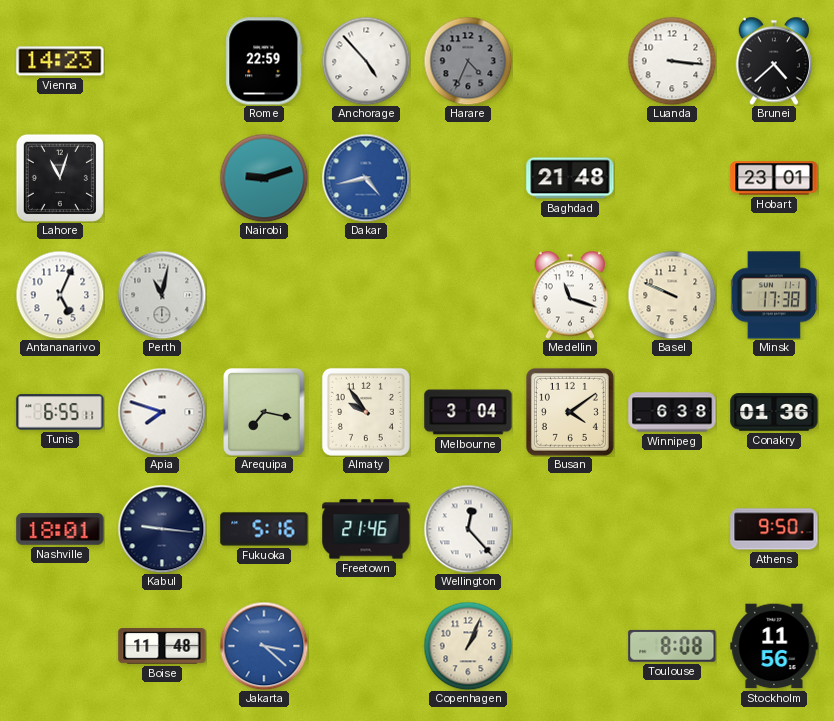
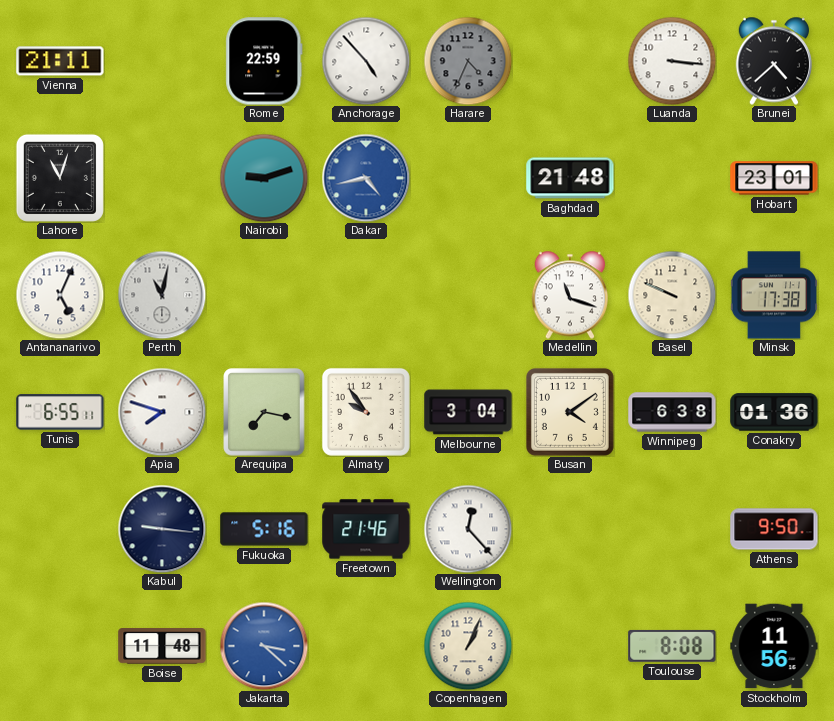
Vienna: 14:23 -> 21:11
Nashville: 18:01 -> none
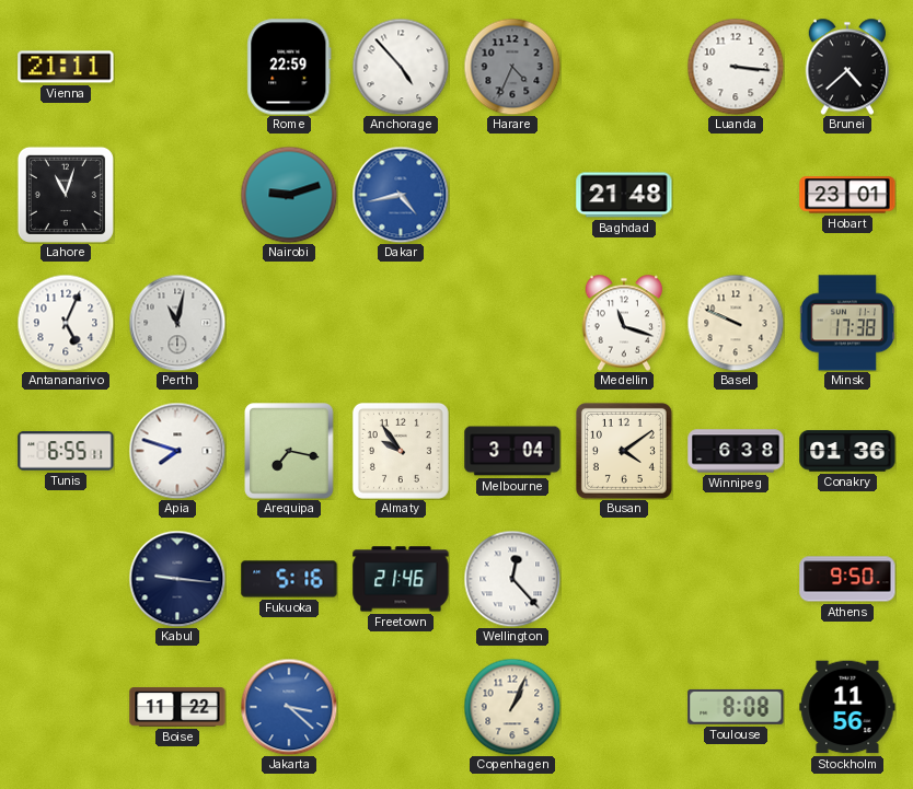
Boise: 11:48 -> 11:22
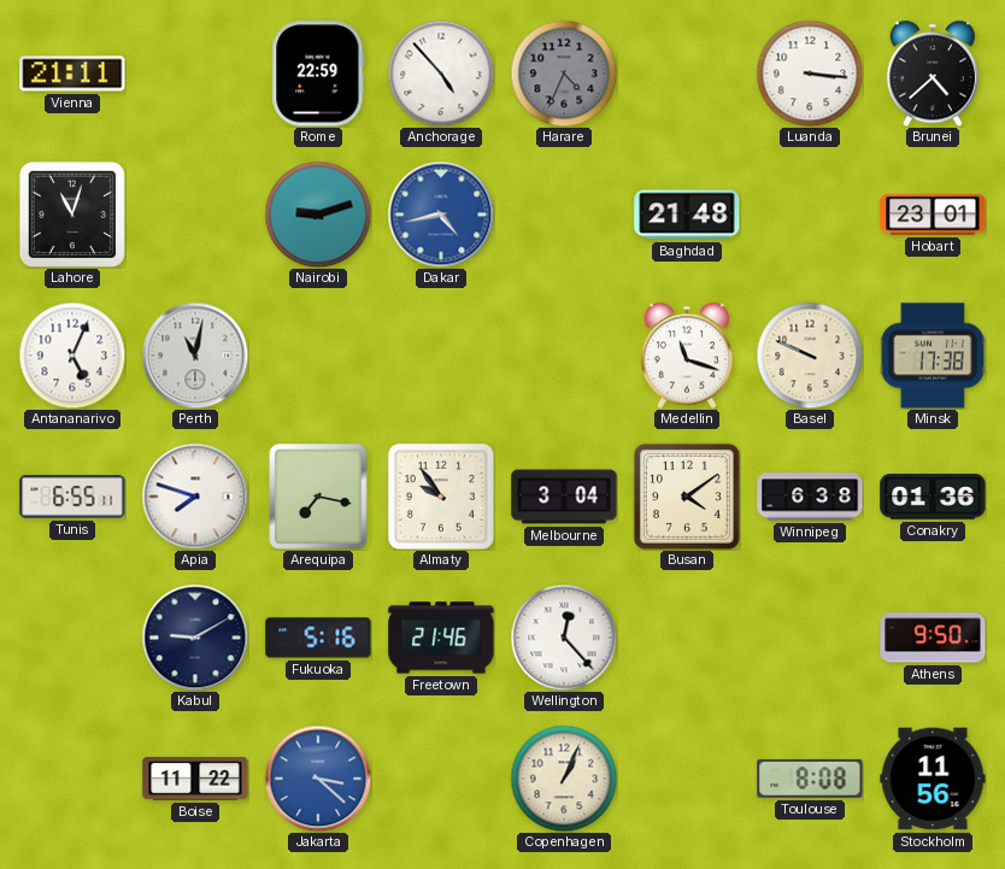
Kabul: 9:16 -> 9:10
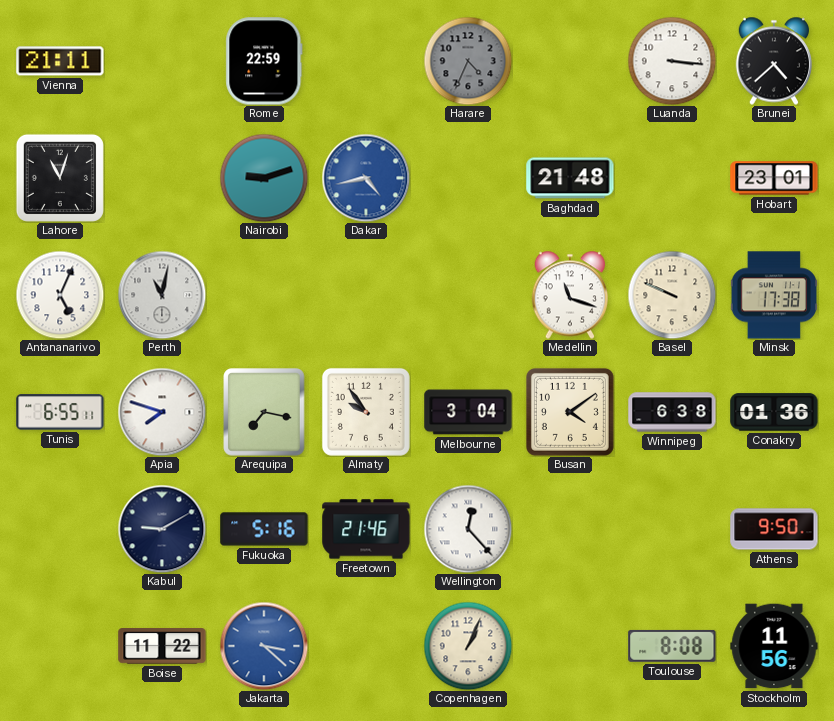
Anchorage: 4:53 -> none
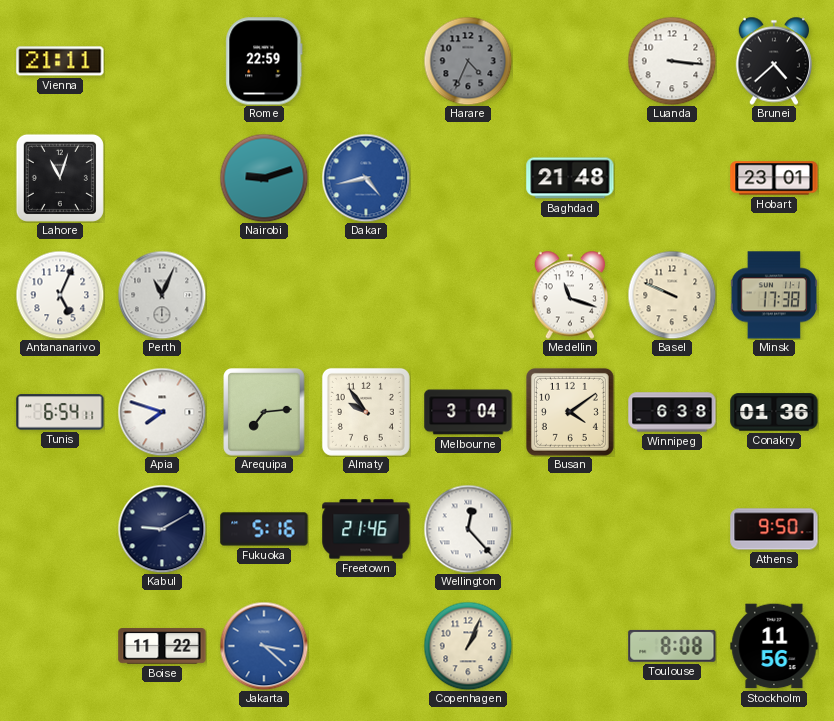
Perth: 11:02 -> 11:04
Tunis: 6:55 -> 6:54
Arequipa: 7:17 -> 7:14
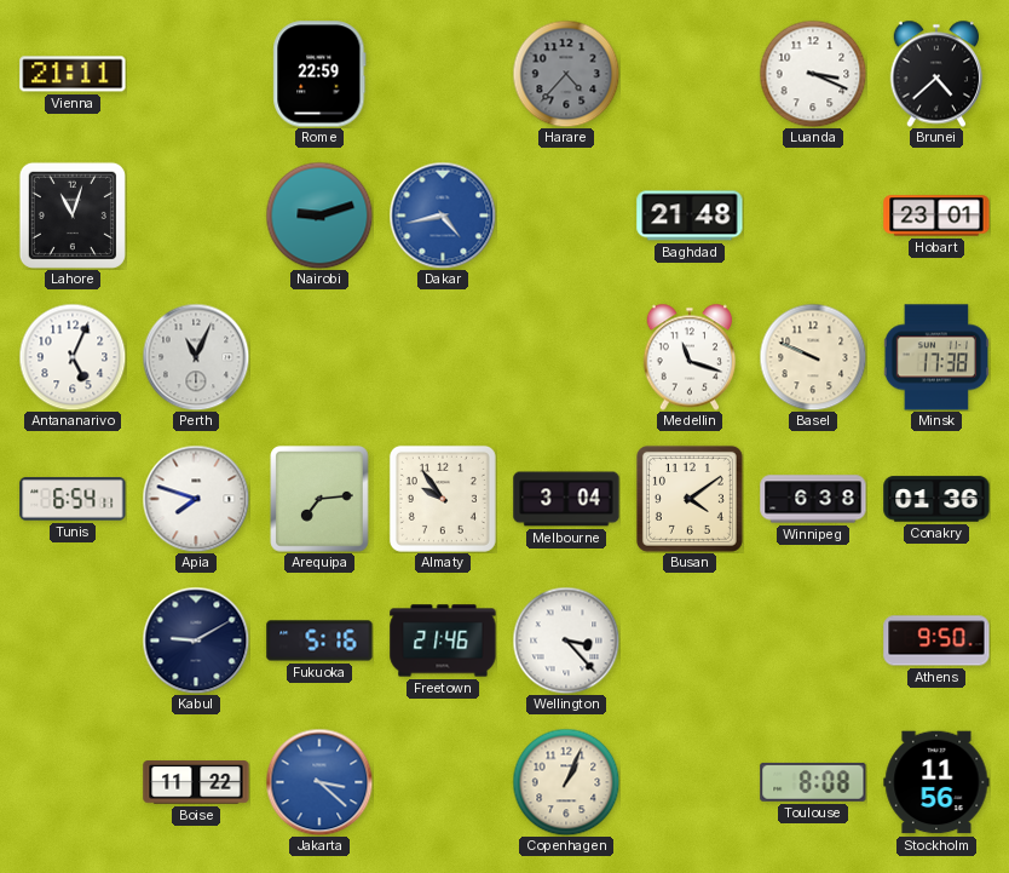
Harare: 4:34 -> 4:37
Luanda: 3:16 -> 3:19
Wellington: 12:23 -> 3:23
